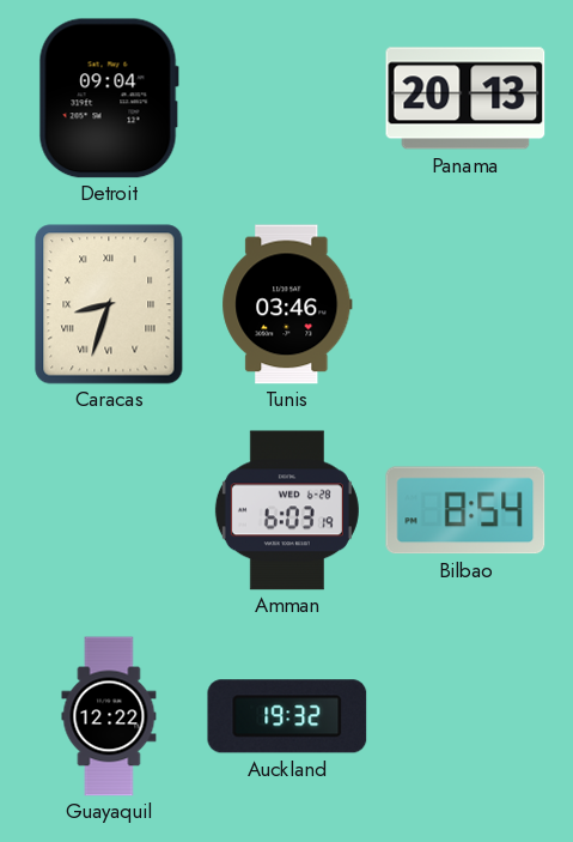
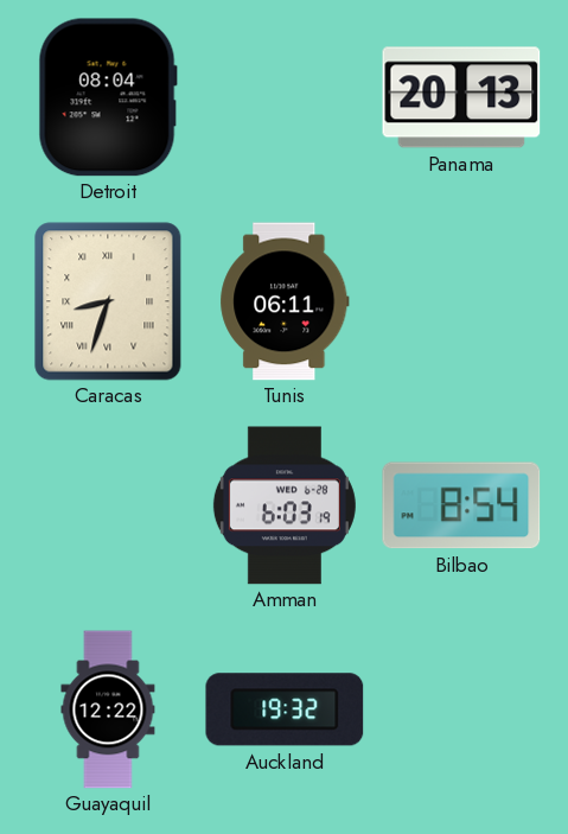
Detroit: 09:04 -> 08:04
Tunis: 03:46 -> 06:11
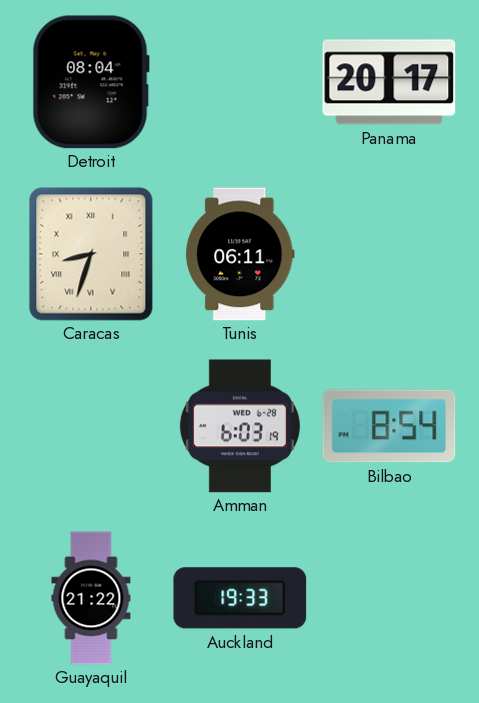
Panama: 20:13 -> 20:17
Guayaquil: 12:22 -> 21:22
Auckland: 19:32 -> 19:33
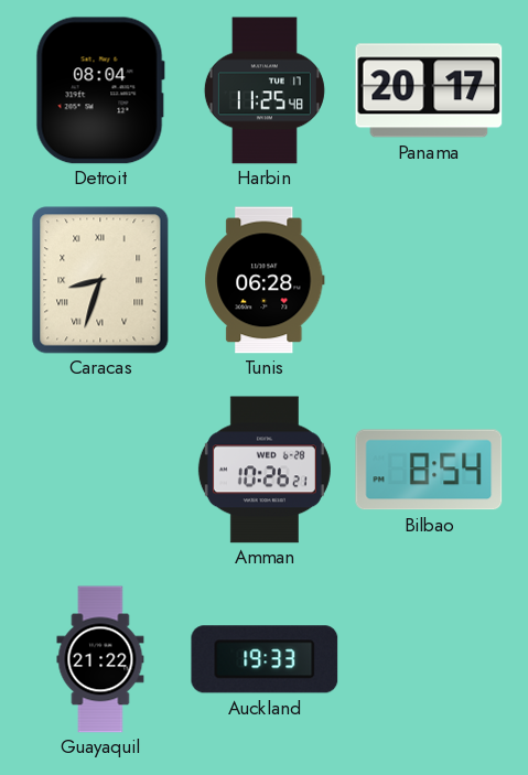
Harbin: none -> 11:25
Tunis: 06:11 -> 06:28
Amman: 6:03 -> 10:26
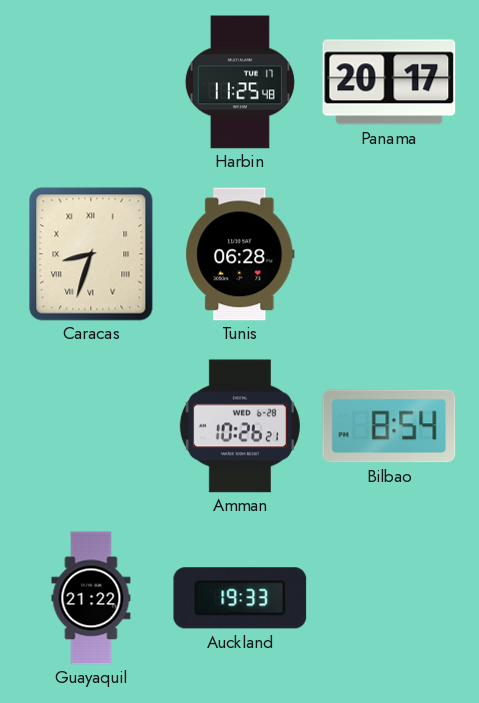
Detroit: 08:04 -> none
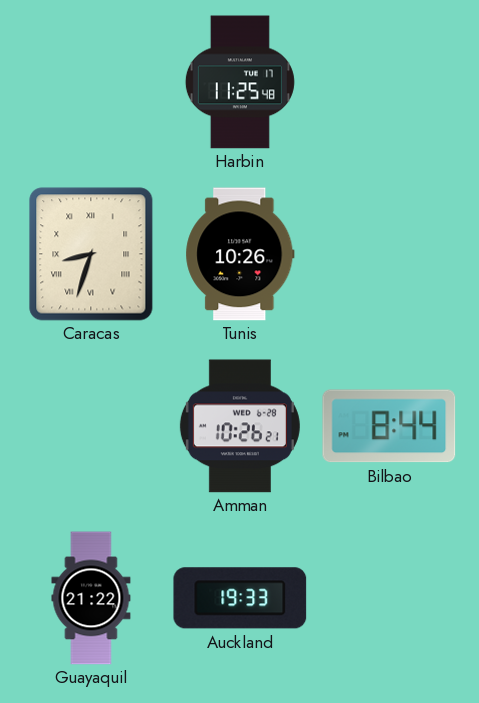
Panama: 20:17 -> none
Tunis: 06:28 -> 10:26
Bilbao: 8:54 -> 8:44
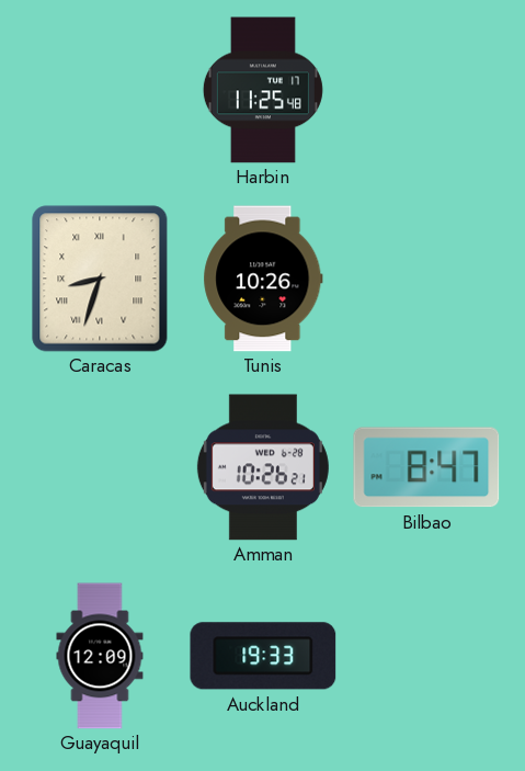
Bilbao: 8:44 -> 8:47
Guayaquil: 21:22 -> 12:09
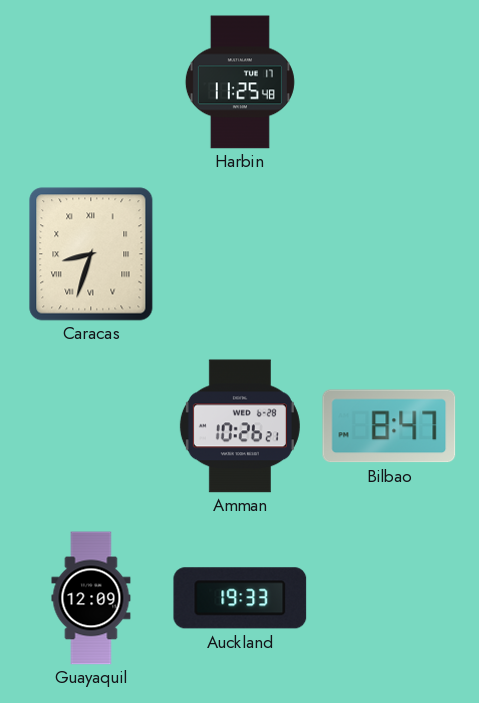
Tunis: 10:26 -> none
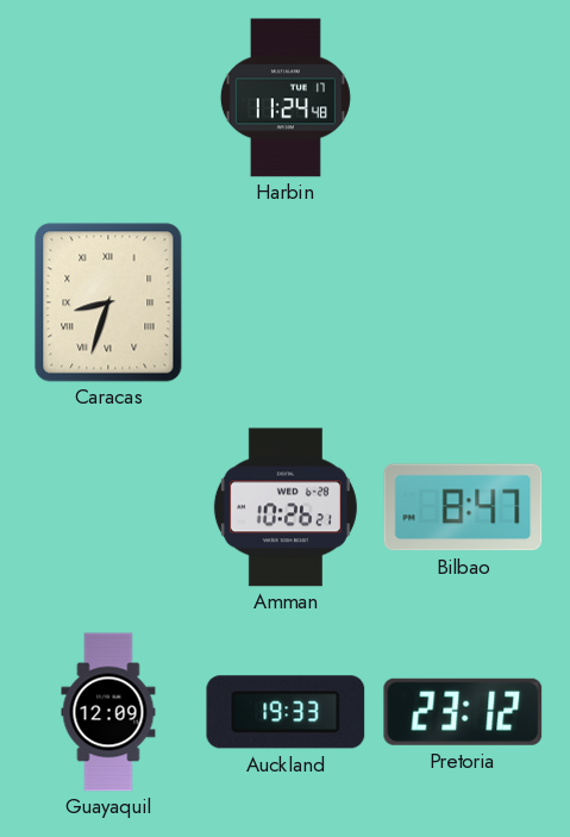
Harbin: 11:25 -> 11:24
Pretoria: none -> 23:12
